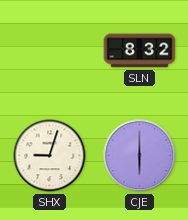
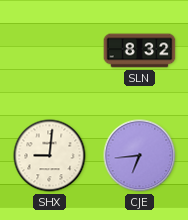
SHX: 9:03 -> 9:01
CJE: 6:00 -> 6:44
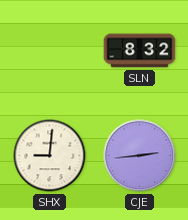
CJE: 6:44 -> 2:44
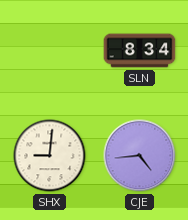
SLN: 8:32 -> 8:34
CJE: 2:44 -> 4:44
